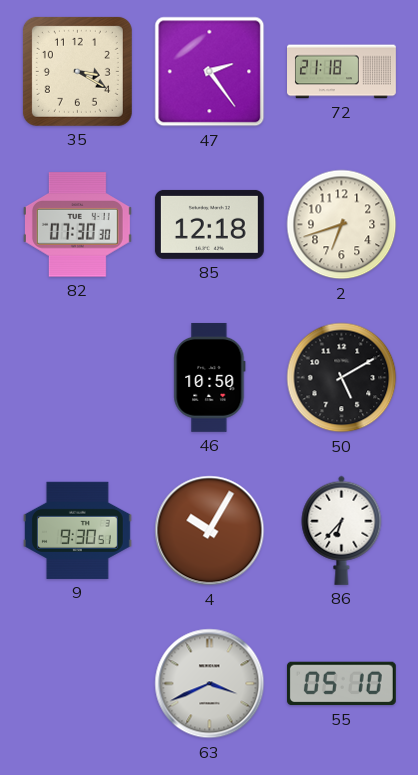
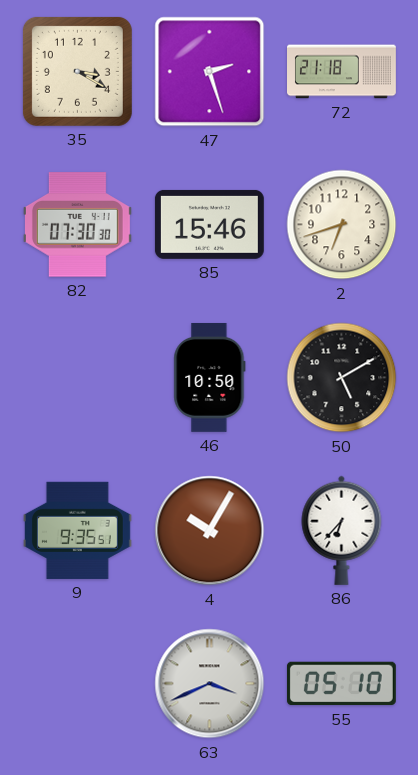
47: 2:24 -> 2:27
85: 12:18 -> 15:46
9: 9:30 -> 9:35
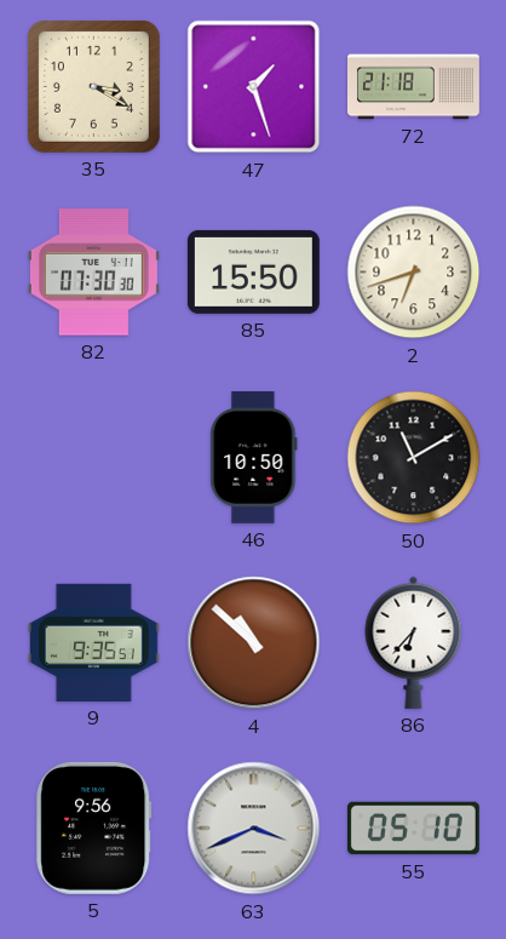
47: 2:27 -> 1:27
85: 15:46 -> 15:50
50: 5:10 -> 11:10
4: 10:05 -> 10:52
5: none -> 9:56
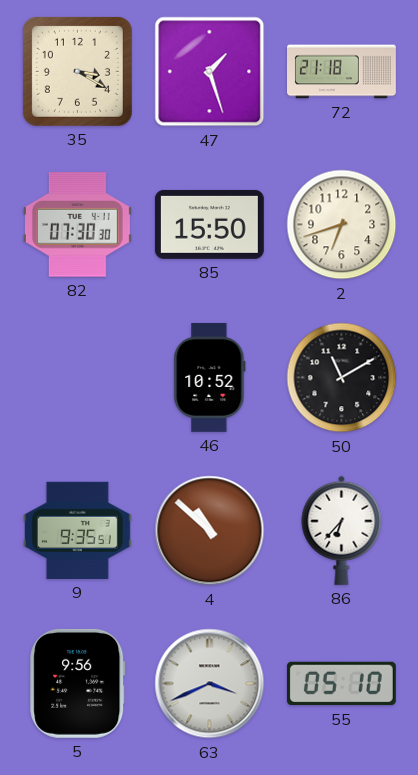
46: 10:50 -> 10:52
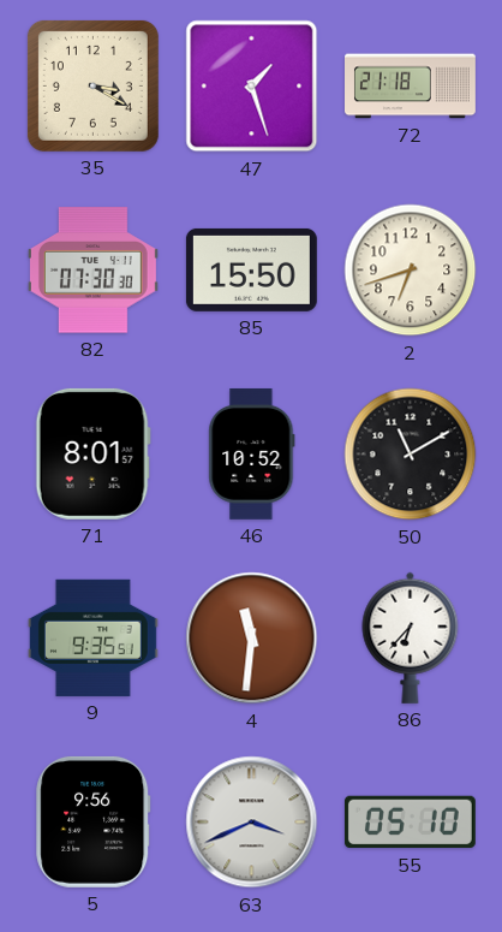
71: none -> 8:01
4: 10:52 -> 11:31
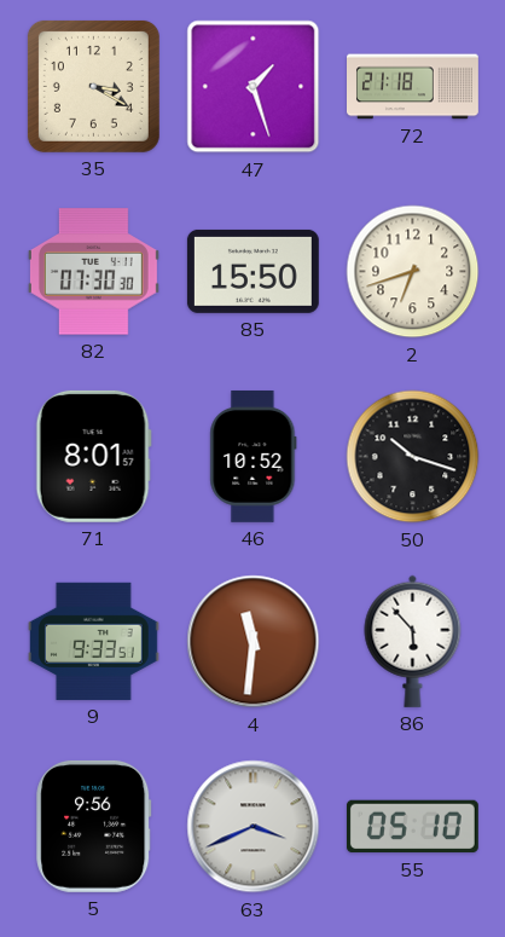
50: 11:10 -> 10:18
9: 9:35 -> 9:33
86: 6:37 -> 5:53
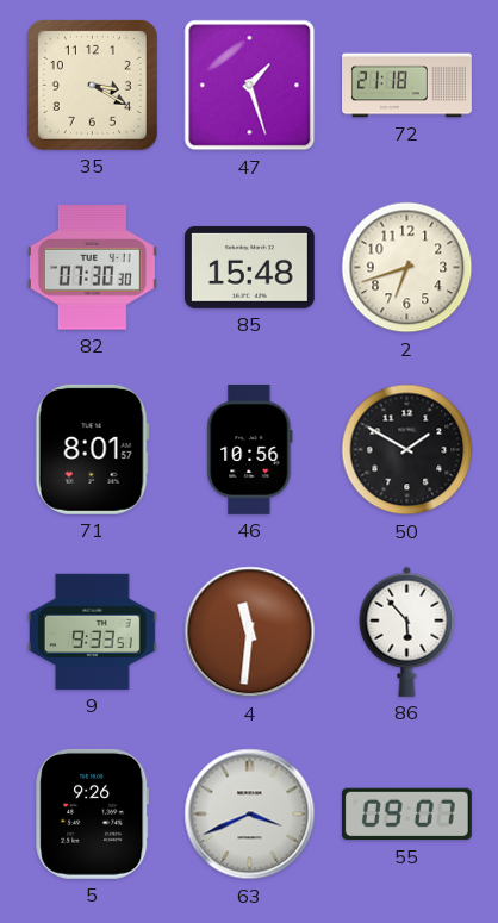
85: 15:50 -> 15:48
46: 10:52 -> 10:56
50: 10:18 -> 1:50
5: 9:56 -> 9:26
55: 05:10 -> 09:07
